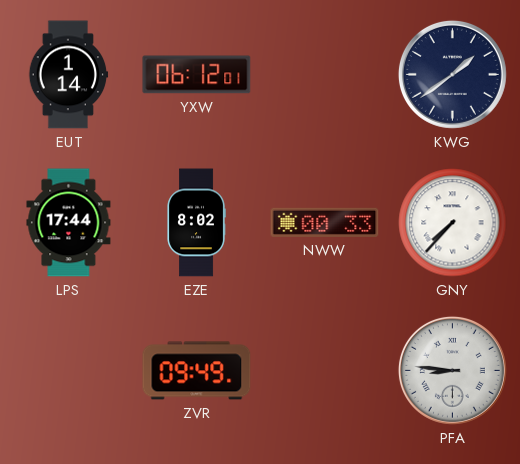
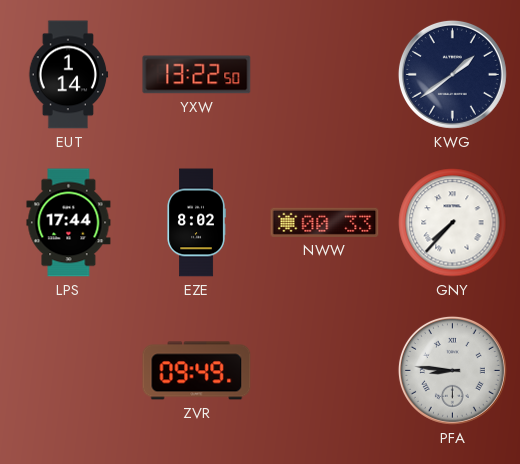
YXW: 06:12 -> 13:22
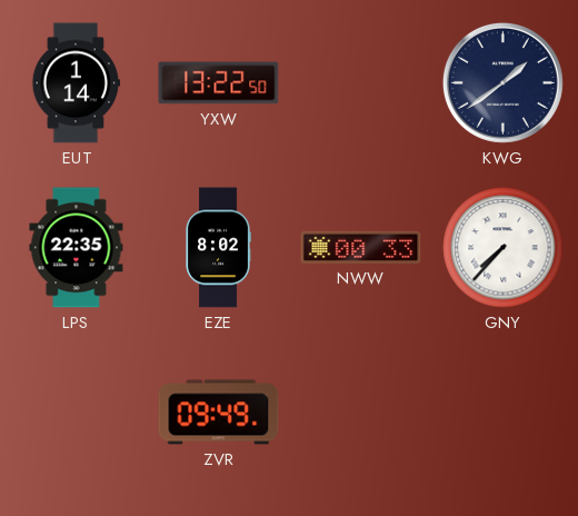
LPS: 17:44 -> 22:35
PFA: 8:46 -> none
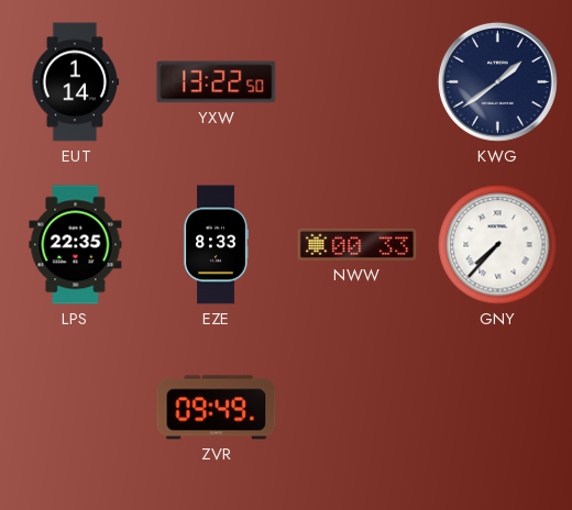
EZE: 8:02 -> 8:33
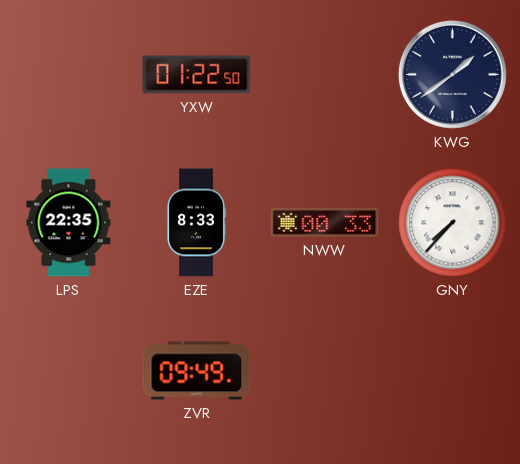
EUT: 1:14 -> none
YXW: 13:22 -> 01:22
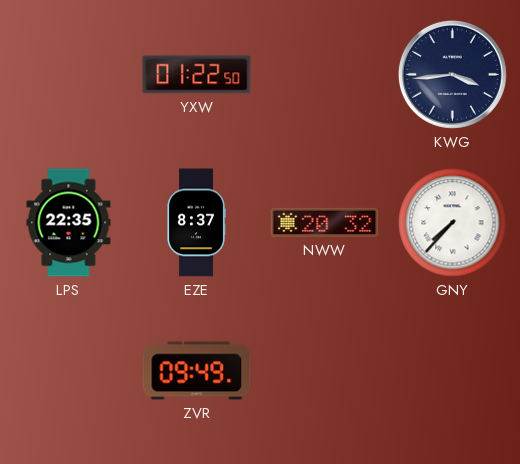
KWG: 1:39 -> 3:44
EZE: 8:33 -> 8:37
NWW: 00:33 -> 20:32
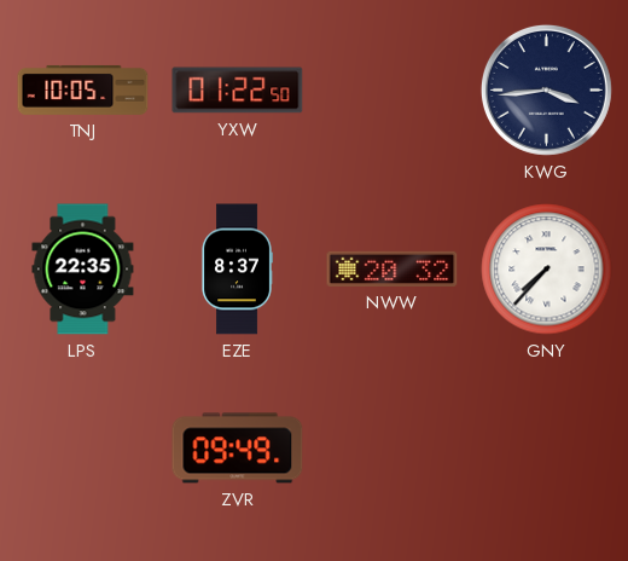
TNJ: none -> 10:05
